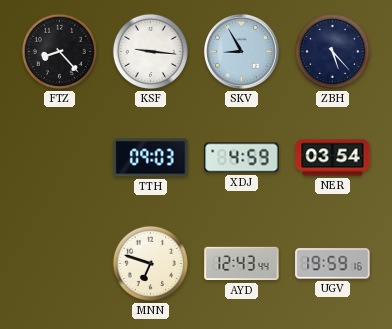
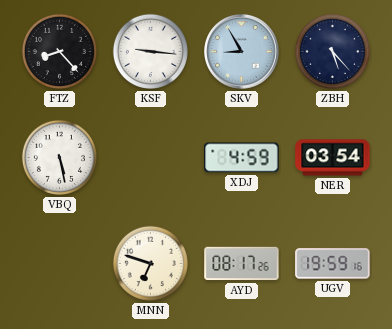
VBQ: none -> 5:28
TTH: 09:03 -> none
AYD: 12:43 -> 08:17
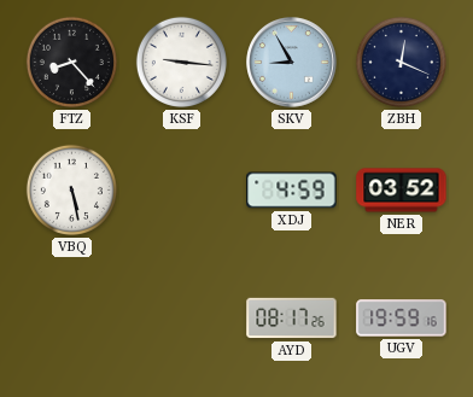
ZBH: 5:23 -> 12:19
NER: 03:54 -> 03:52
MNN: 6:48 -> none
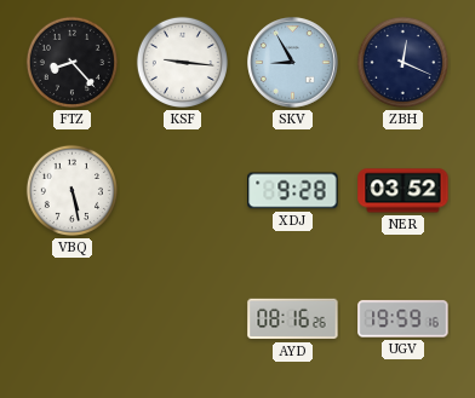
XDJ: 4:59 -> 9:28
AYD: 08:17 -> 08:16
